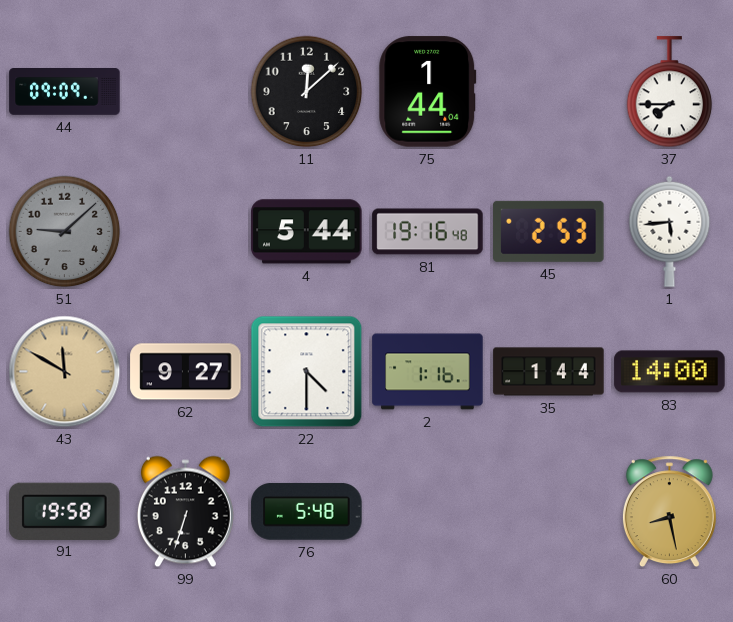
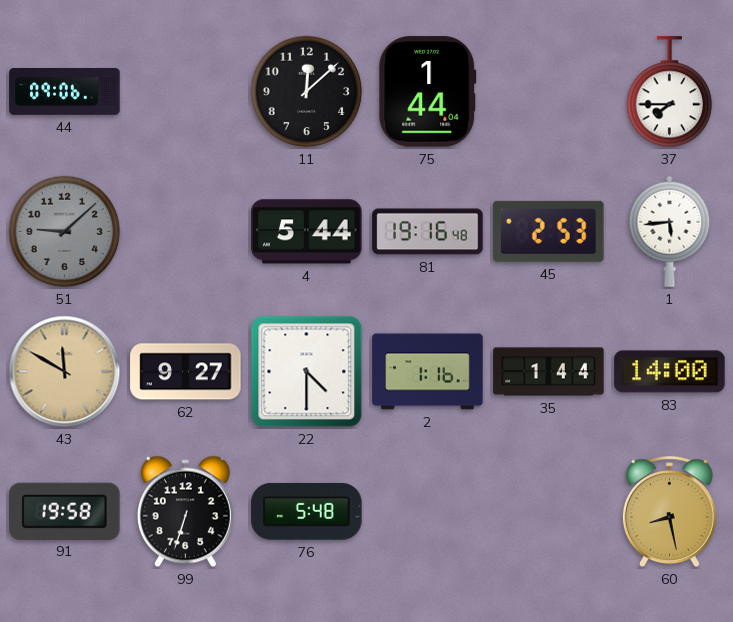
44: 09:09 -> 09:06
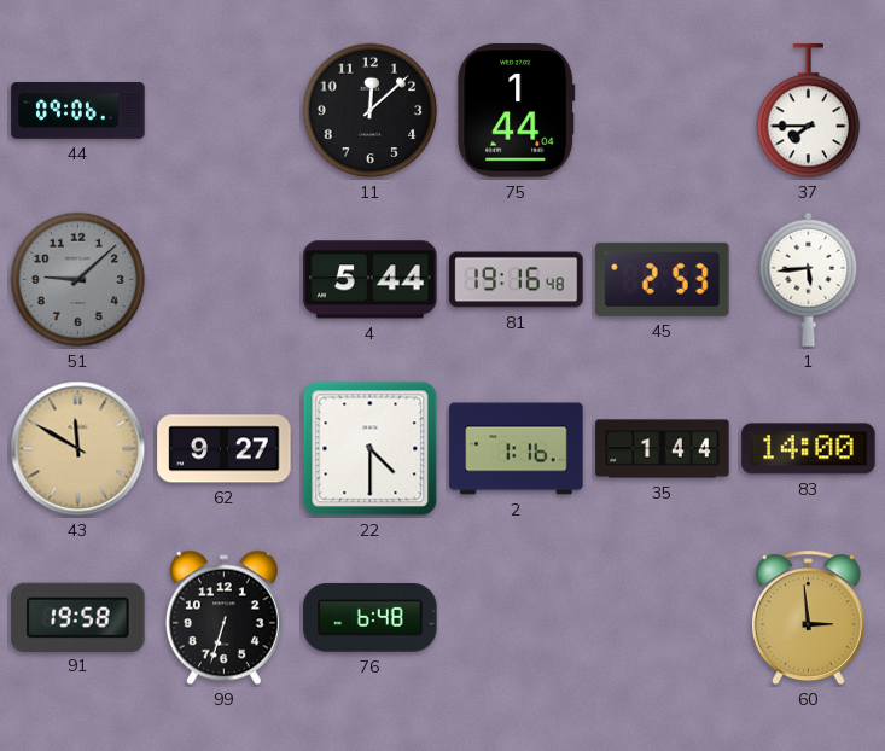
76: 5:48 -> 6:48
60: 8:28 -> 2:59
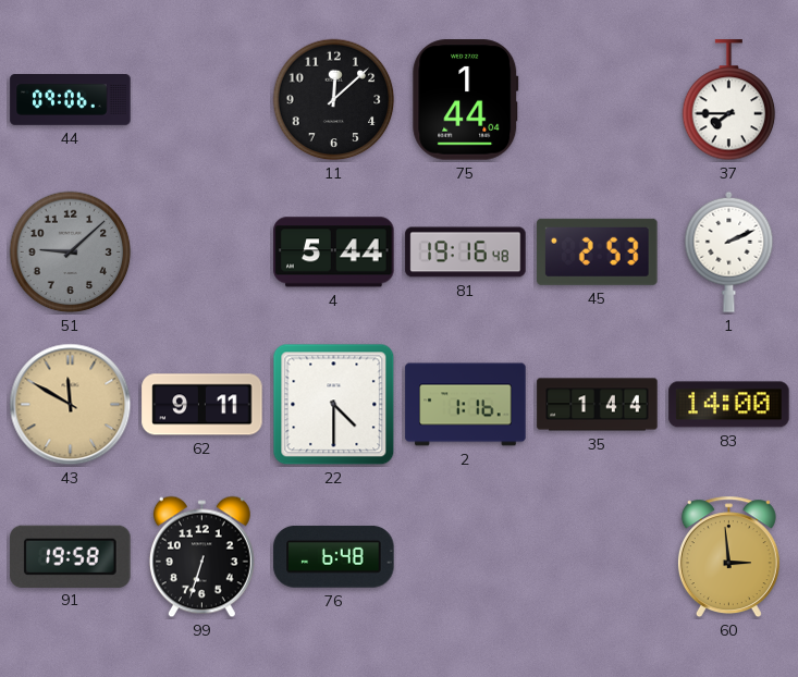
1: 5:44 -> 2:11
62: 9:27 -> 9:11
